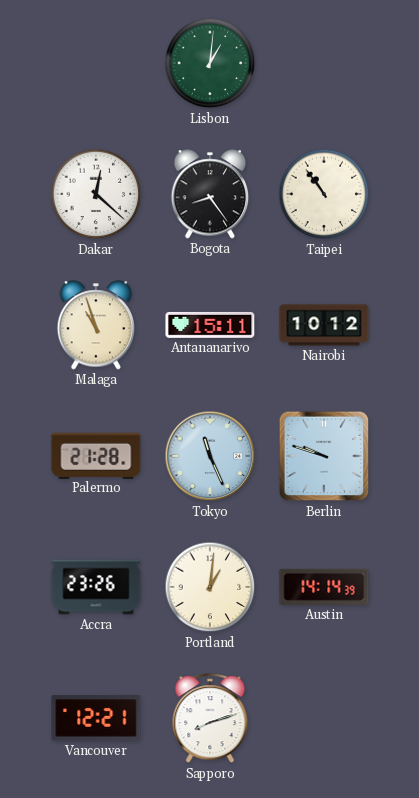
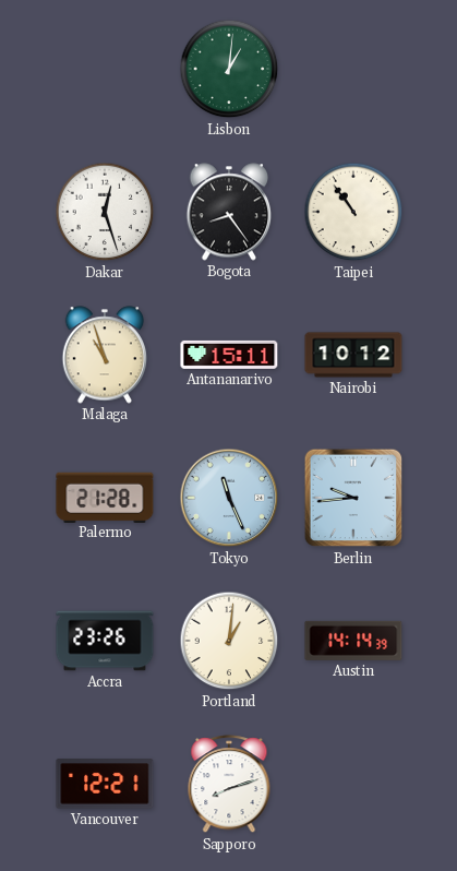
Dakar: 12:22 -> 12:27
Berlin: 9:48 -> 9:44
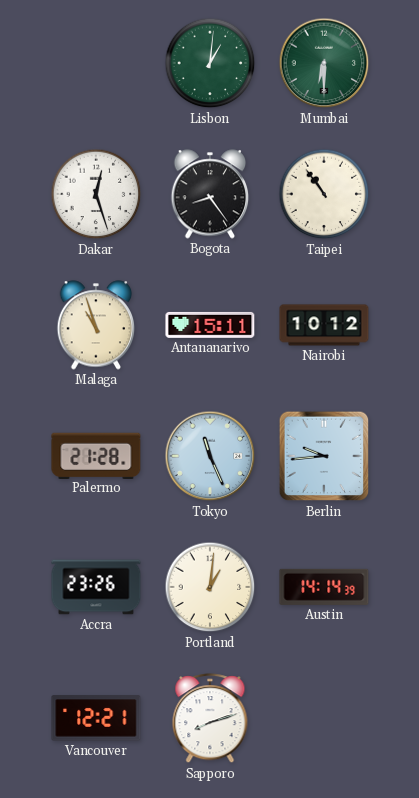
Mumbai: none -> 6:30
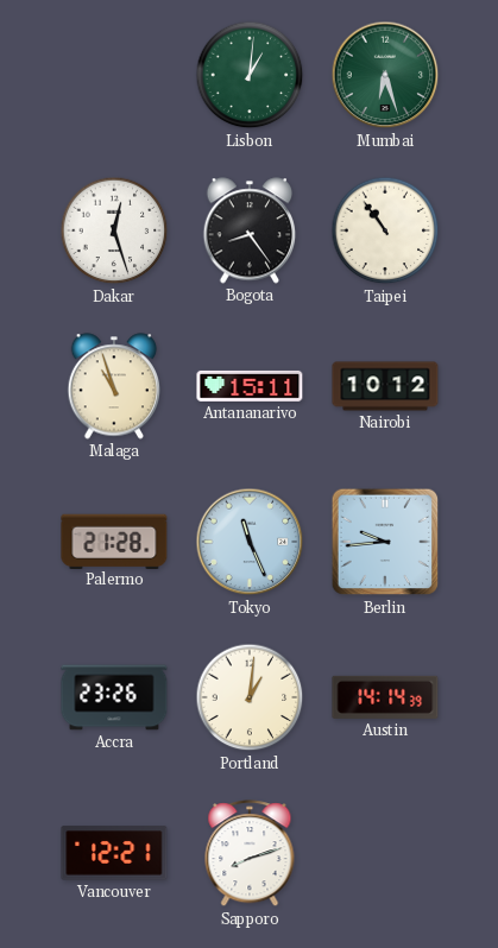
Mumbai: 6:30 -> 6:27
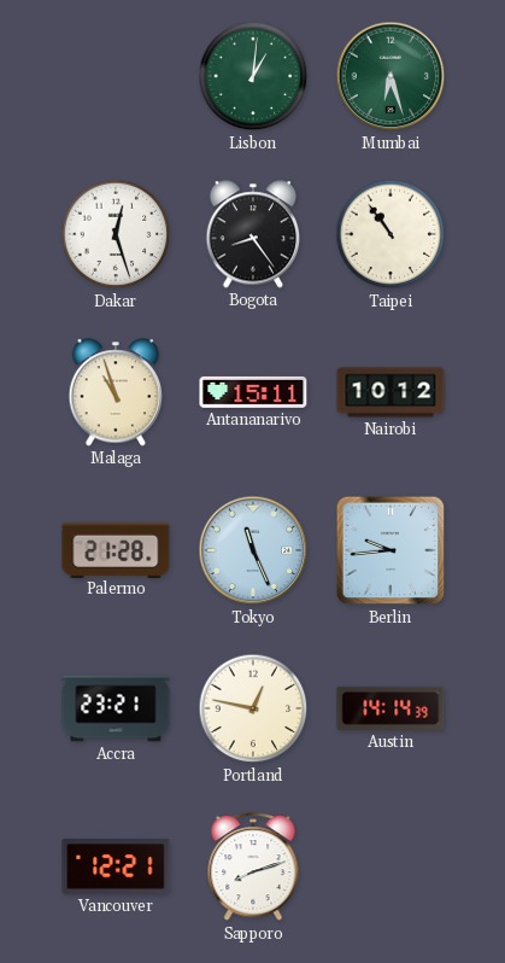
Accra: 23:26 -> 23:21
Portland: 1:01 -> 12:47
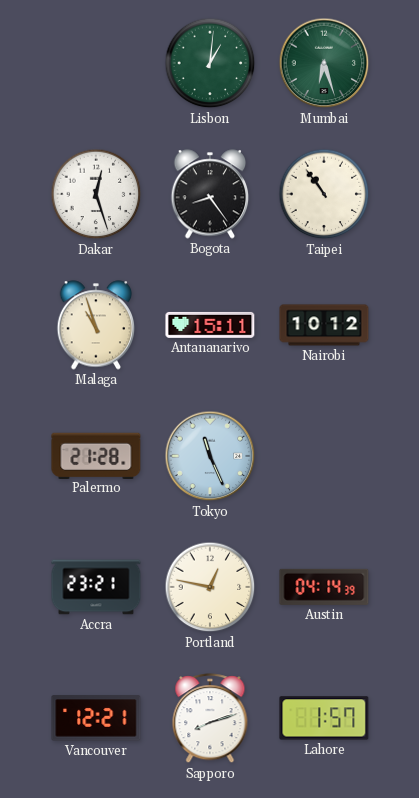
Berlin: 9:44 -> none
Austin: 14:14 -> 04:14
Lahore: none -> 1:57
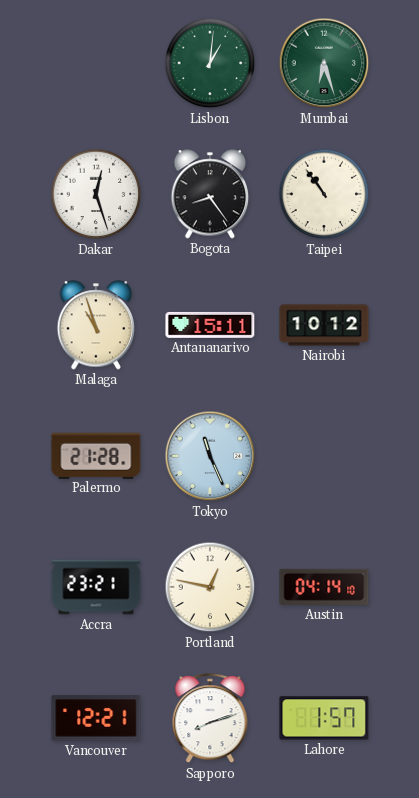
Austin: 04:14:39 -> 04:14:10
